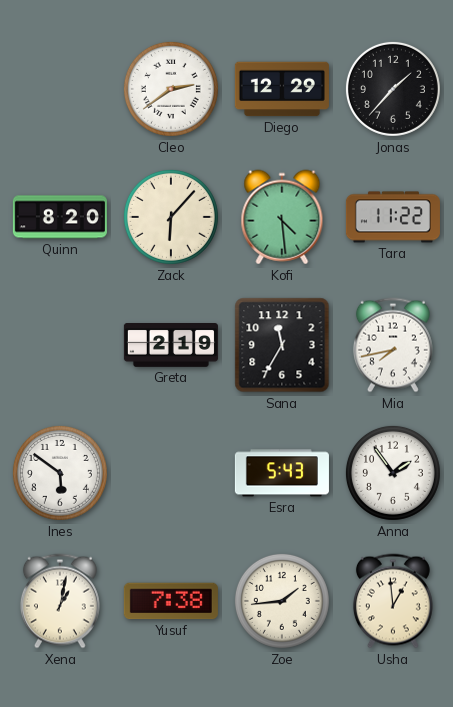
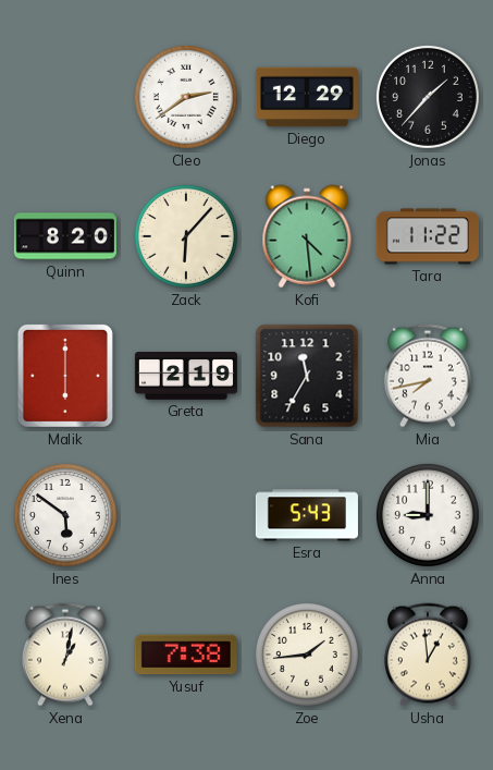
Malik: none -> 6:00
Anna: 1:54 -> 9:00
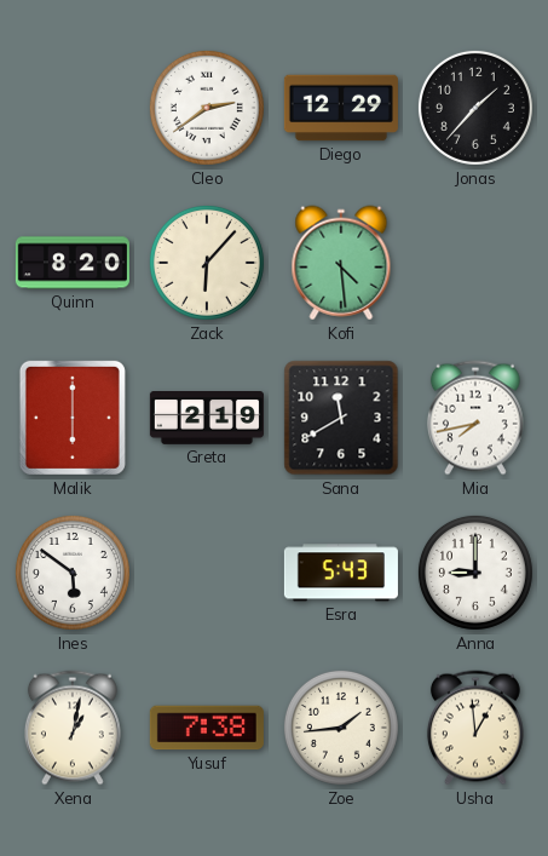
Tara: 11:22 -> none
Sana: 11:35 -> 11:40
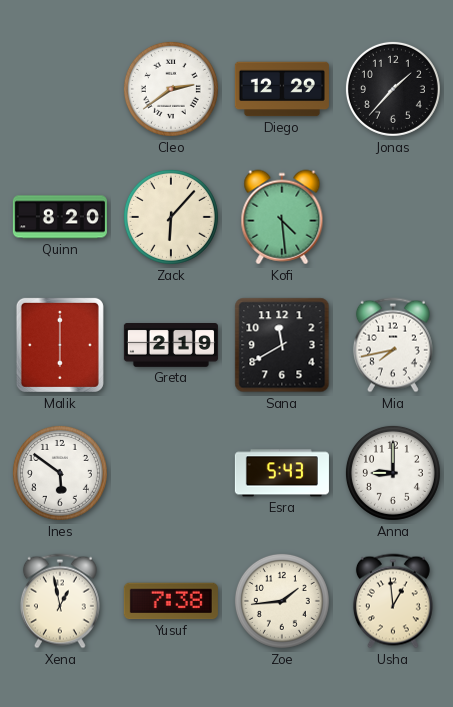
Xena: 1:02 -> 12:58
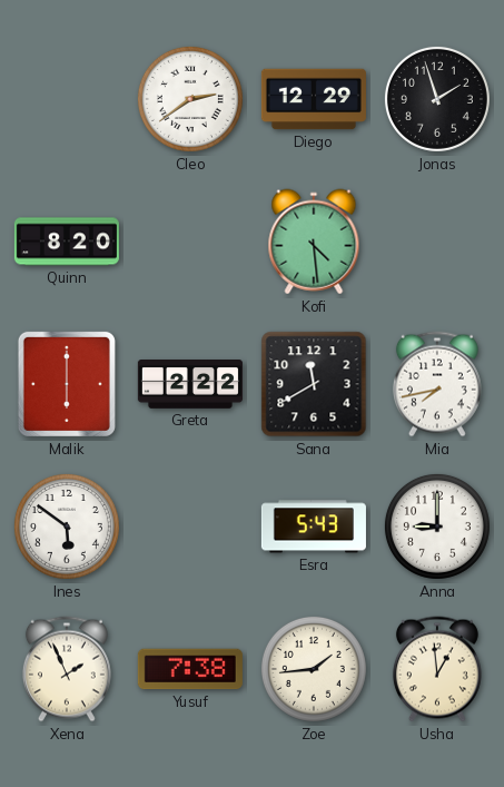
Jonas: 1:37 -> 1:57
Zack: 6:07 -> none
Greta: 2:19 -> 2:22
Xena: 12:58 -> 1:56
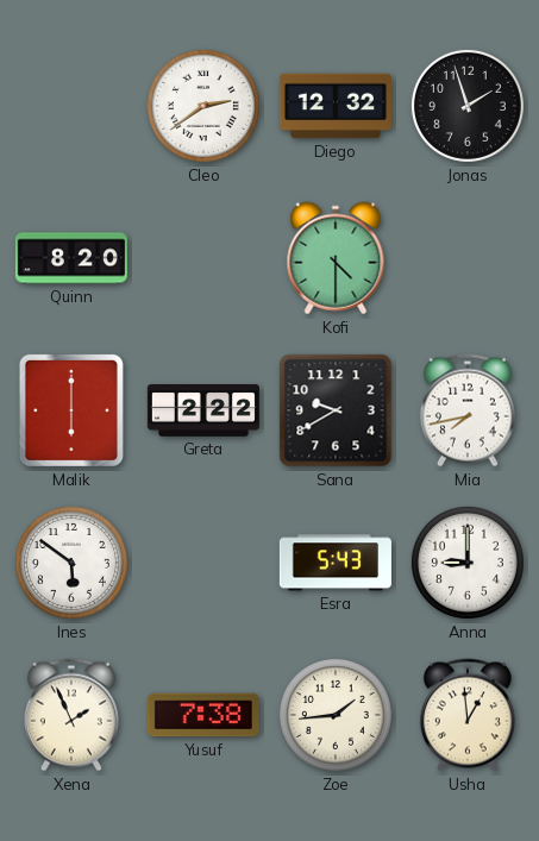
Diego: 12:29 -> 12:32
Kofi: 4:29 -> 4:30
Sana: 11:40 -> 9:40
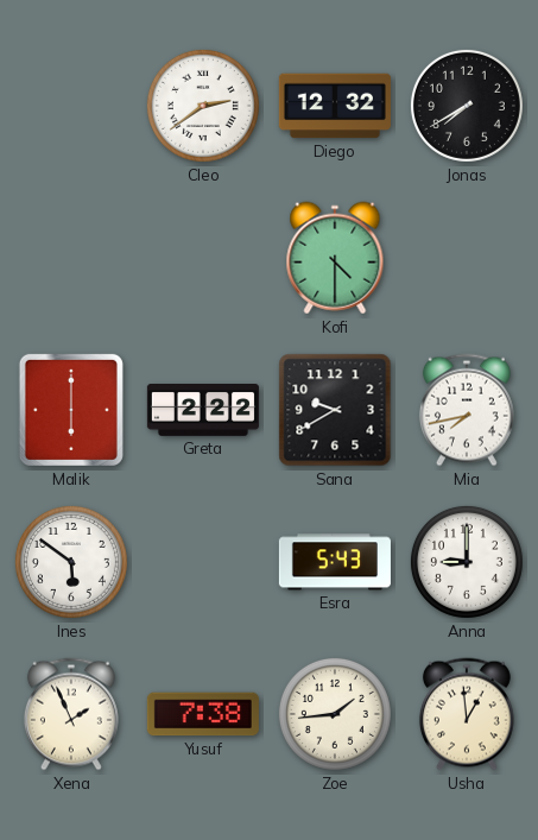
Jonas: 1:57 -> 7:40
Quinn: 8:20 -> none
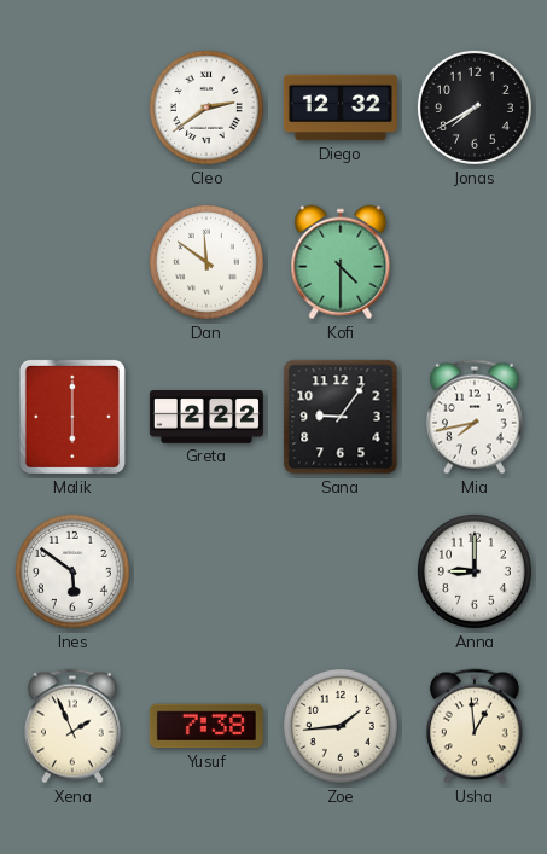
Dan: none -> 11:51
Sana: 9:40 -> 9:06
Esra: 5:43 -> none
